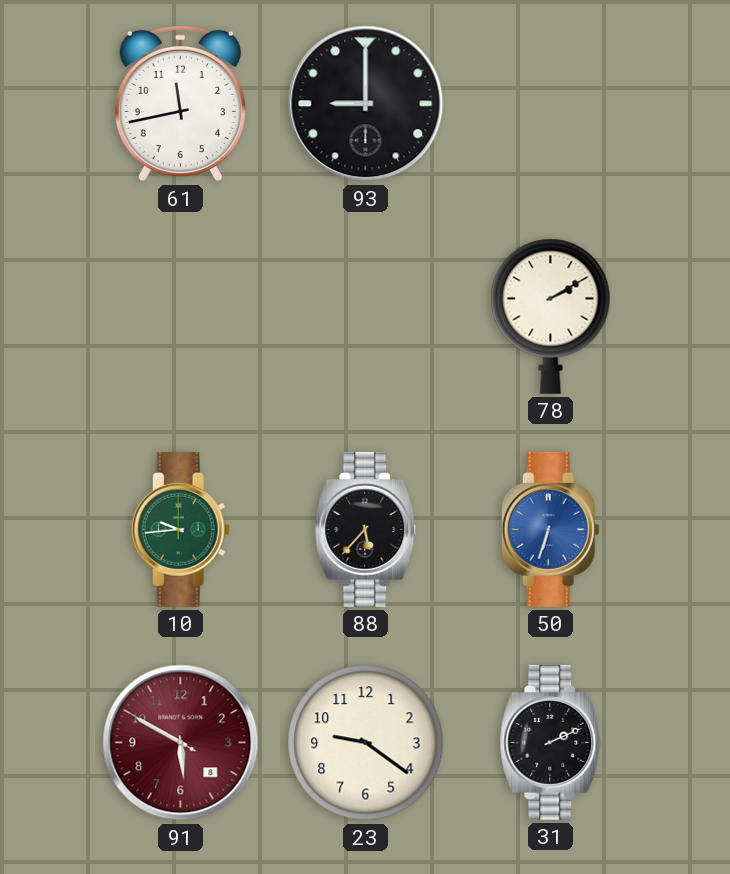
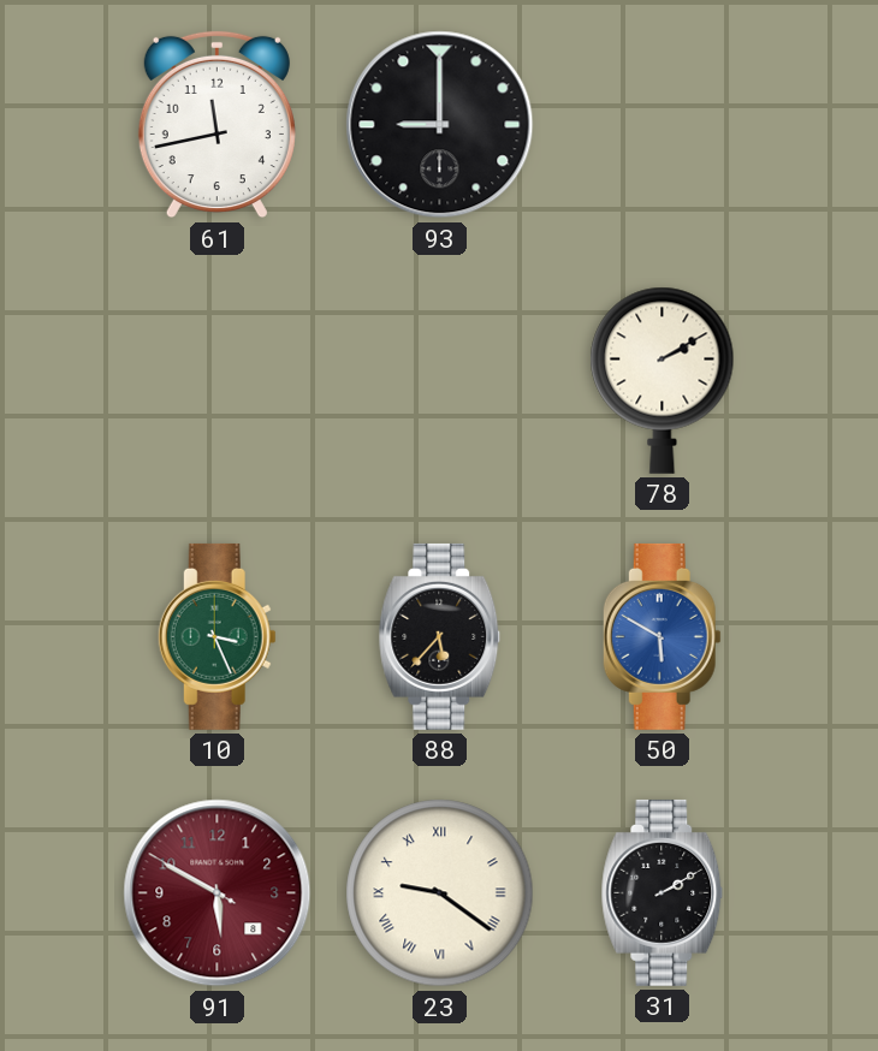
10: 9:44 -> 3:26
50: 6:33 -> 5:50
23 numerals: Arabic -> Roman
31: 2:11 -> 2:10
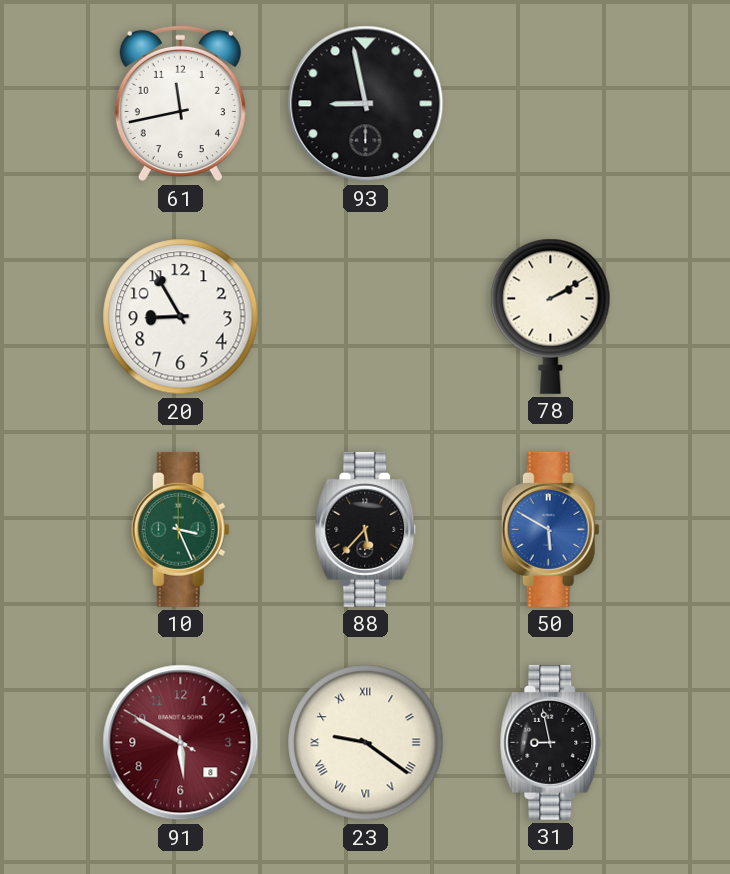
93: 9:00 -> 8:58
20: none -> 8:55
31: 2:10 -> 8:58
